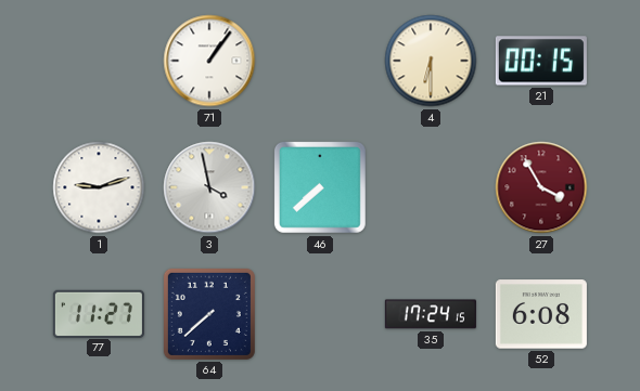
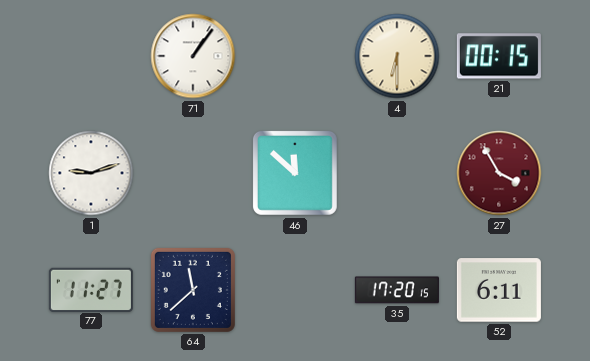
3: 3:58 -> none
46: 7:38 -> 11:52
64: 7:38 -> 11:38
35: 17:24 -> 17:20
52: 6:08 -> 6:11
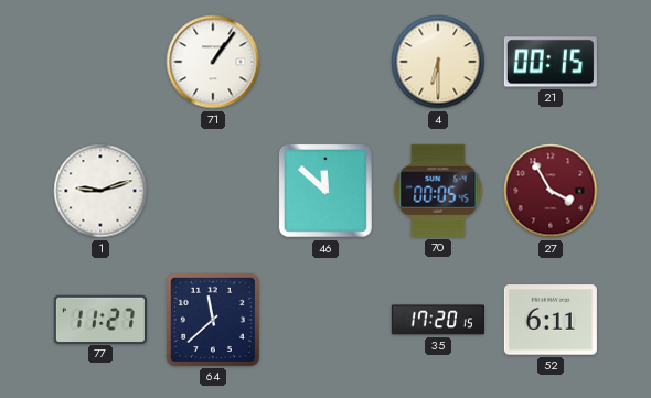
70: none -> 00:05
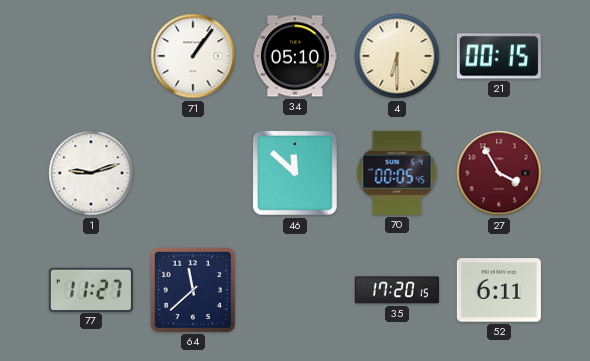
34: none -> 05:10
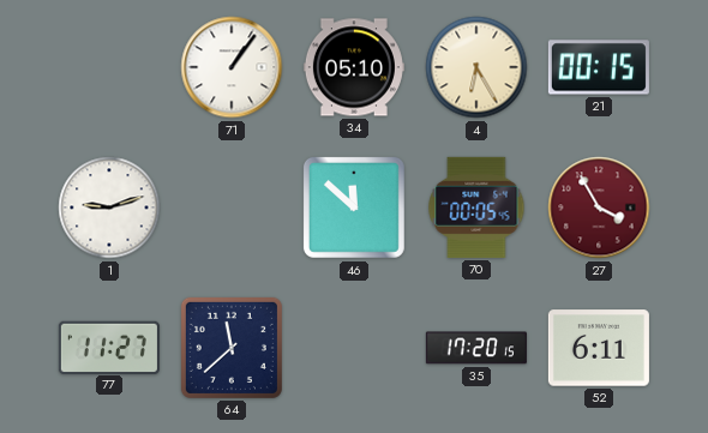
4: 6:30 -> 6:25
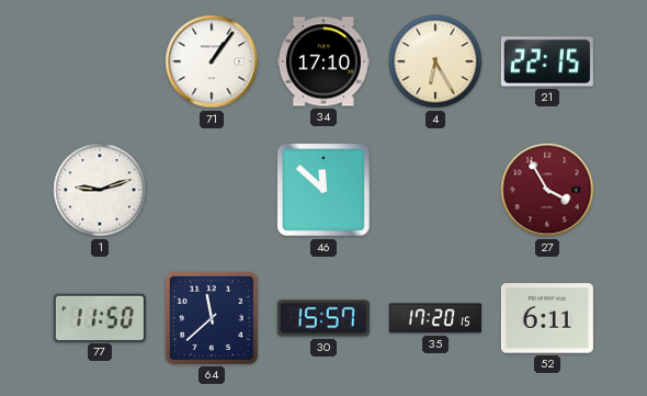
34: 05:10 -> 17:10
21: 00:15 -> 22:15
70: 00:05 -> none
77: 11:27 -> 11:50
30: none -> 15:57
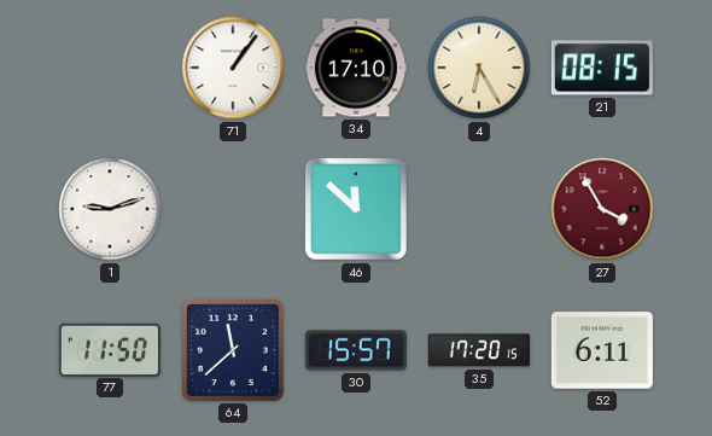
21: 22:15 -> 08:15
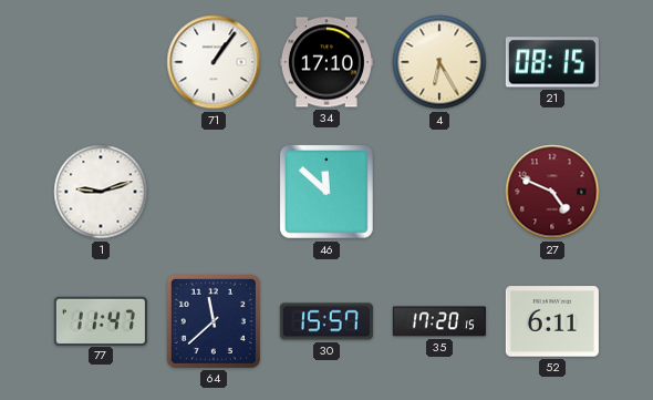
27: 3:55 -> 4:49
77: 11:50 -> 11:47
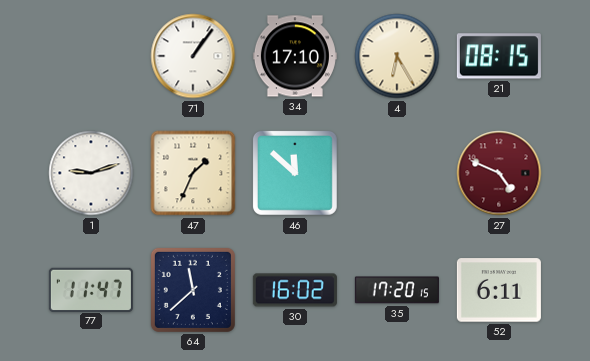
47: none -> 1:34
30: 15:57 -> 16:02
